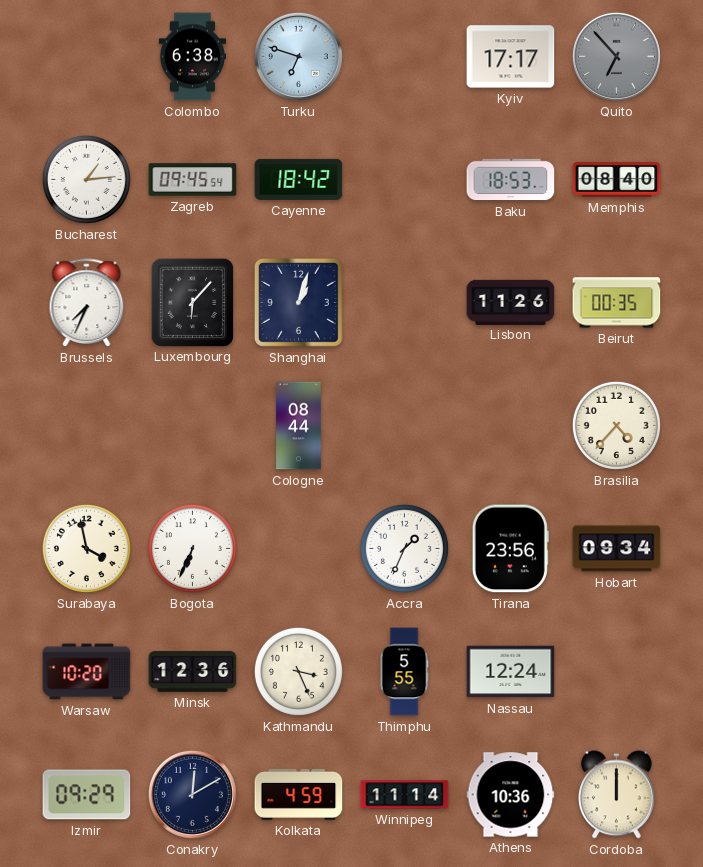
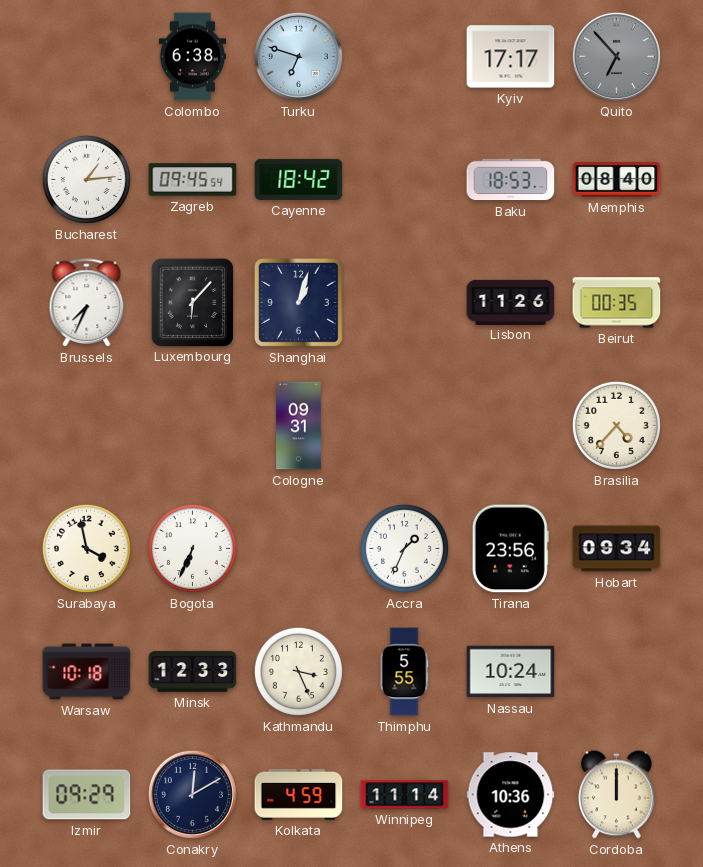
Cologne: 08:44 -> 09:31
Warsaw: 10:20 -> 10:18
Minsk: 12:36 -> 12:33
Nassau: 12:24 -> 10:24
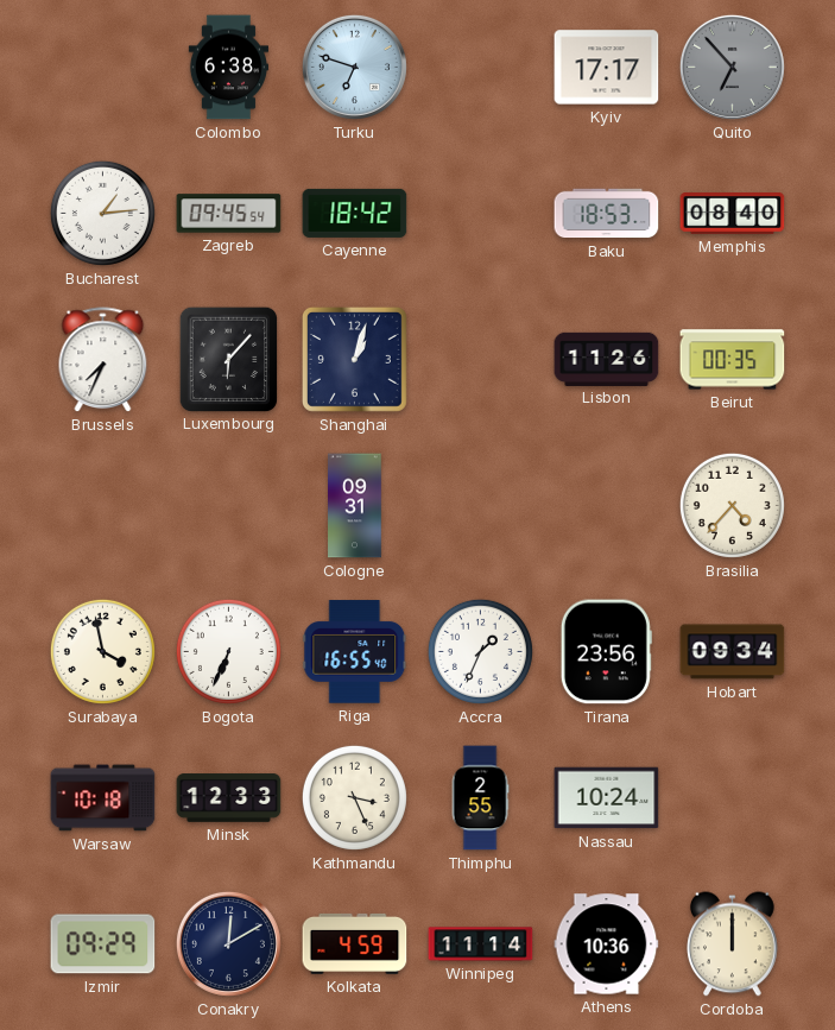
Riga: none -> 16:55
Thimphu: 5:55 -> 2:55
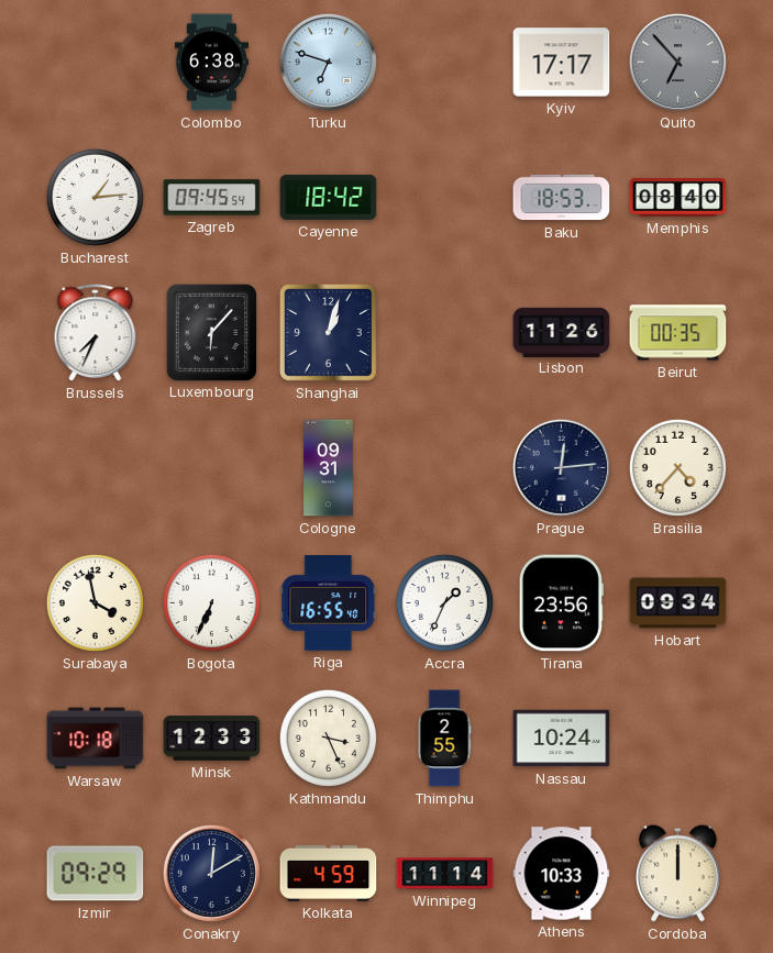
Prague: none -> 12:14
Athens: 10:36 -> 10:33
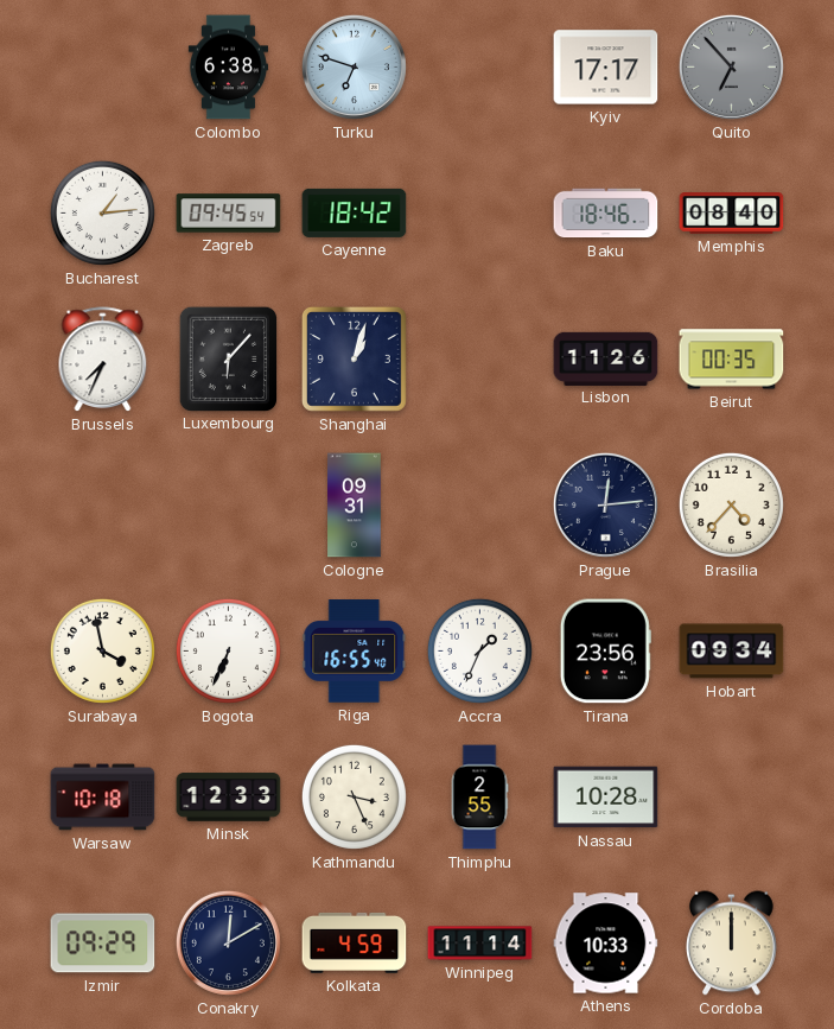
Baku: 18:53 -> 18:46
Nassau: 10:24 -> 10:28
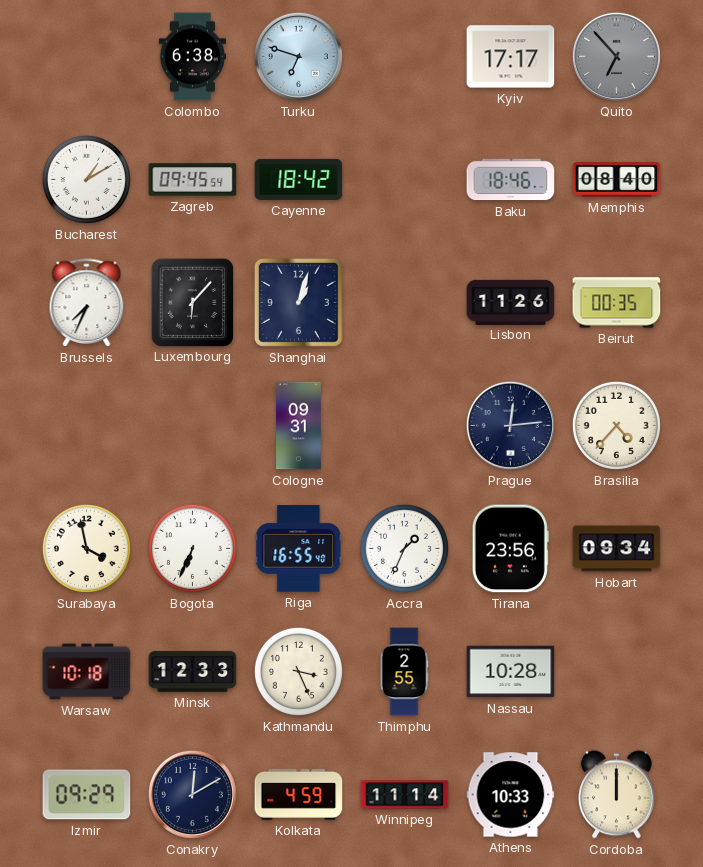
Bucharest: 1:14 -> 1:10
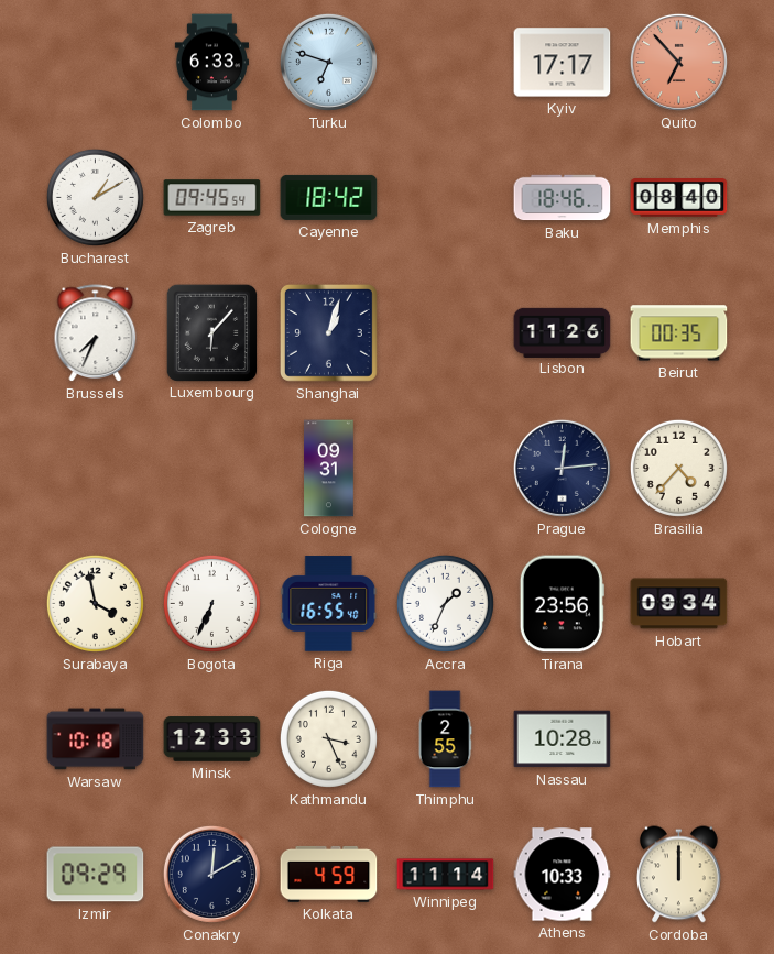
Colombo: 6:38 -> 6:33
Quito dial: grey -> salmon
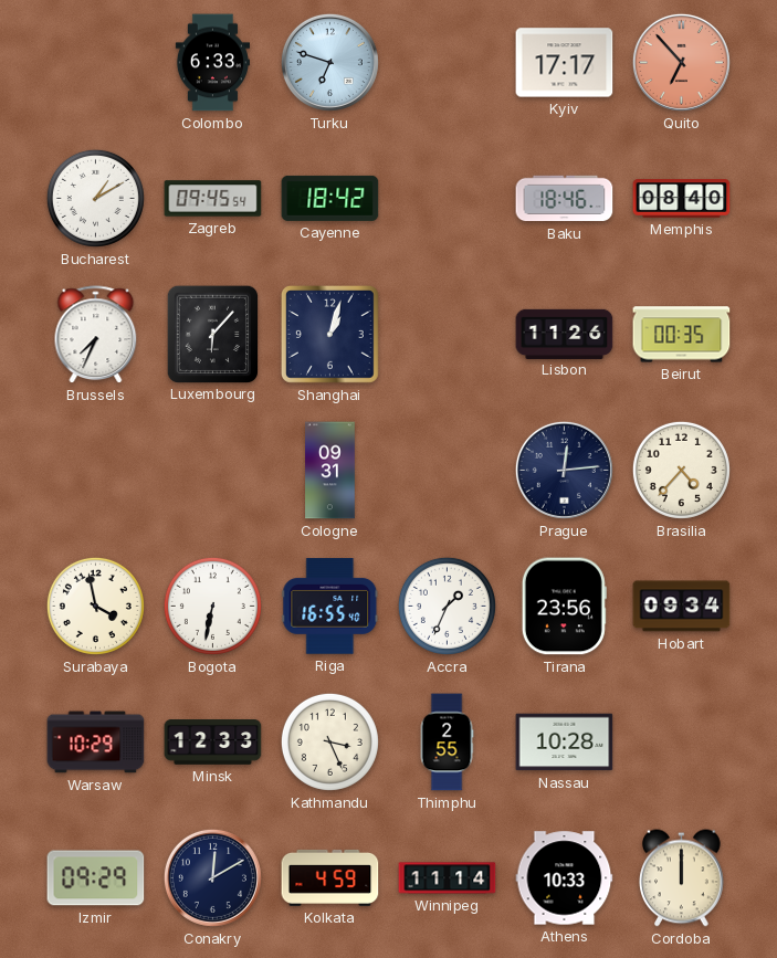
Bogota: 6:34 -> 6:32
Warsaw: 10:18 -> 10:29
